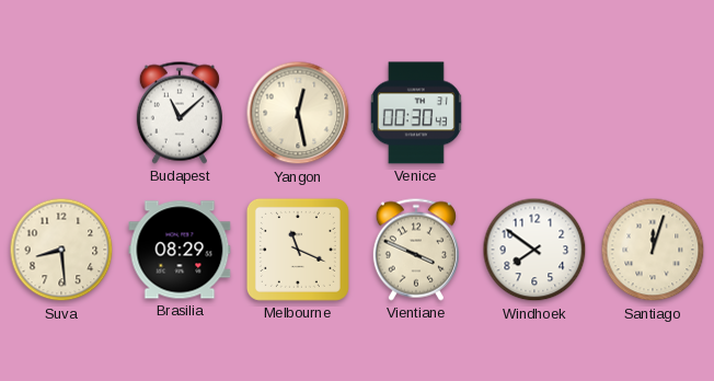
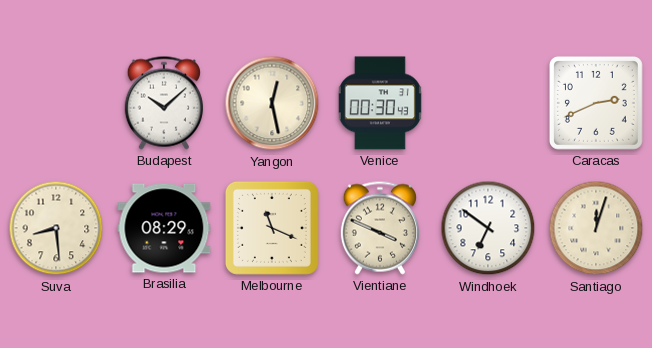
Budapest: 11:08 -> 10:08
Caracas: none -> 2:41
Windhoek: 7:51 -> 6:51
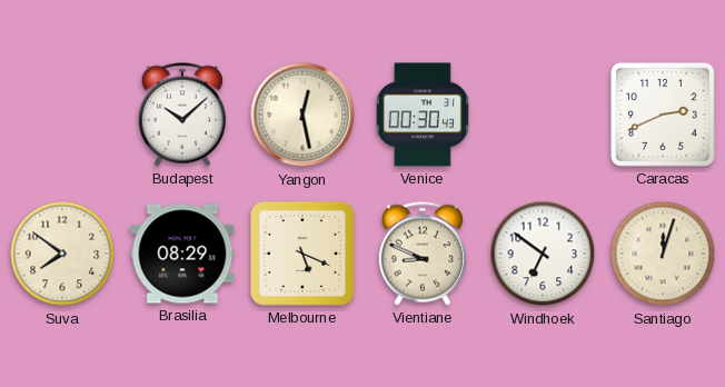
Suva: 8:29 -> 7:51
Melbourne: 11:19 -> 5:19
Vientiane: 3:49 -> 8:49
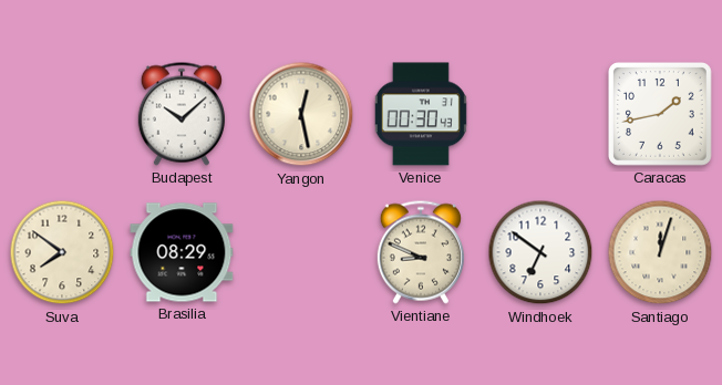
Caracas: 2:41 -> 1:43
Melbourne: 5:19 -> none
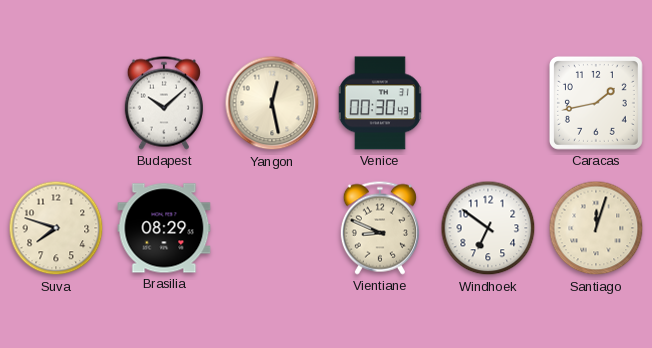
Suva: 7:51 -> 7:48
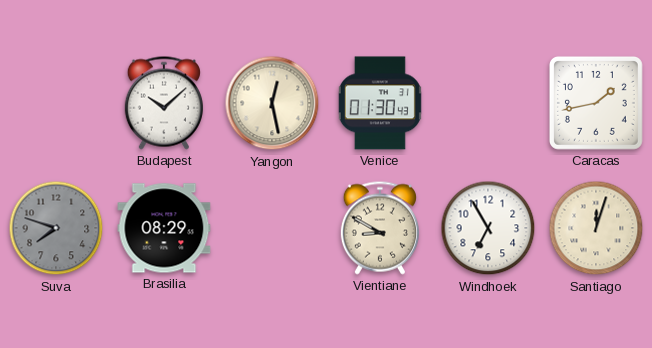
Venice: 00:30 -> 01:30
Suva dial: cream -> grey
Vientiane: 8:49 -> 8:50
Windhoek: 6:51 -> 6:55
